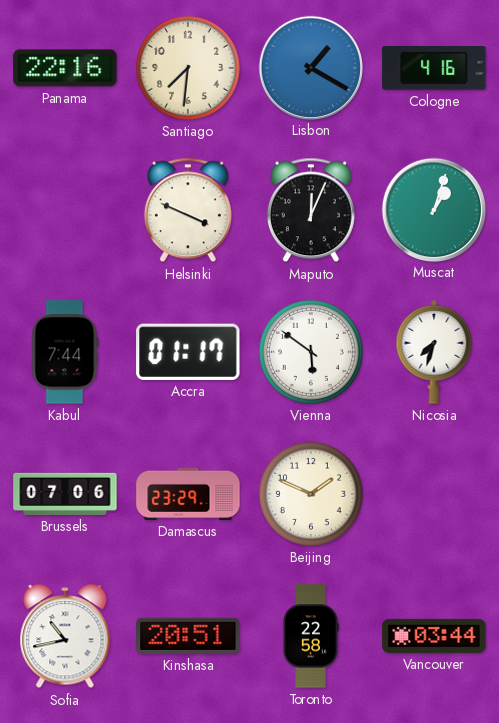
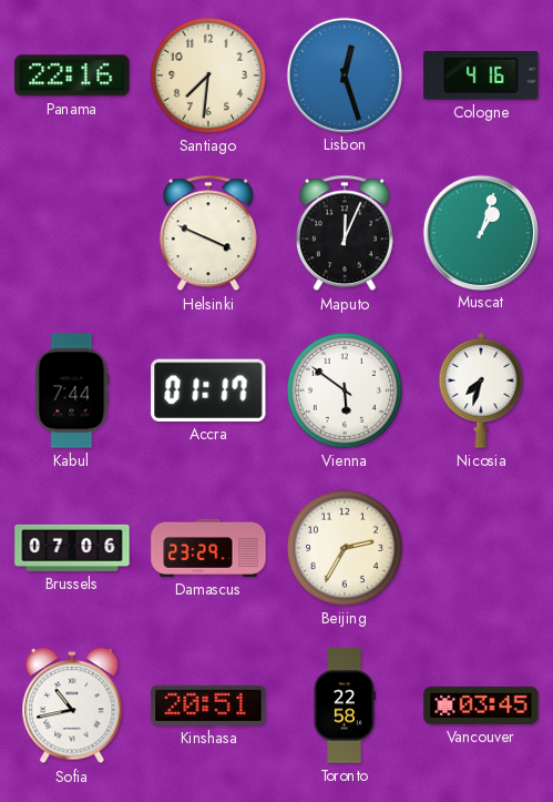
Lisbon: 1:20 -> 12:27
Beijing: 1:49 -> 2:35
Vancouver: 03:44 -> 03:45
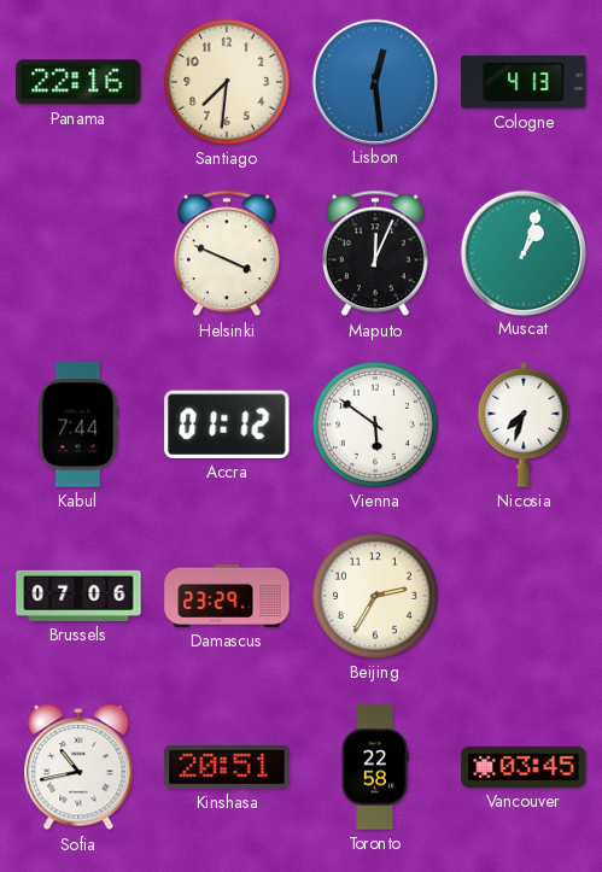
Lisbon: 12:27 -> 12:29
Cologne: 4:16 -> 4:13
Accra: 01:17 -> 01:12
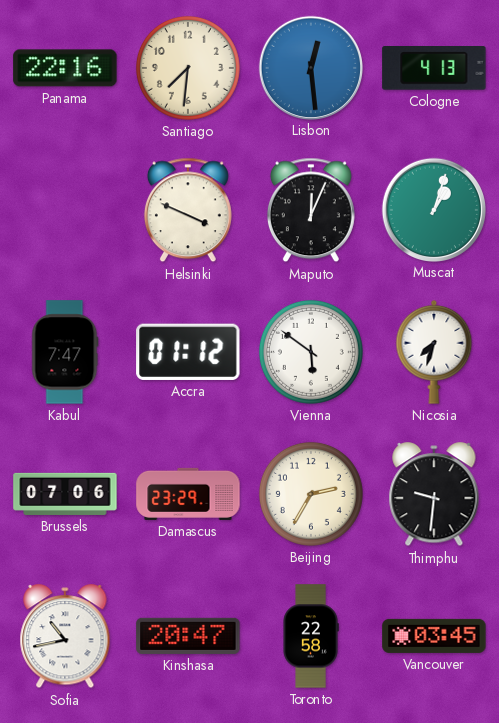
Kabul: 7:44 -> 7:47
Thimphu: none -> 9:31
Kinshasa: 20:51 -> 20:47
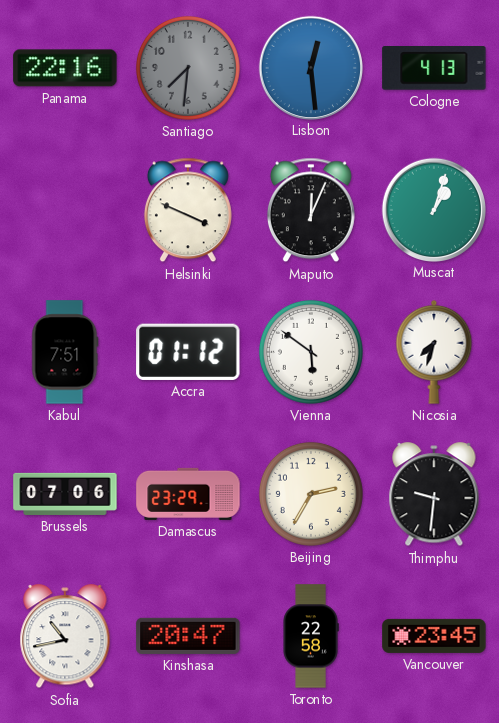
Santiago dial: cream -> grey
Kabul: 7:47 -> 7:51
Vancouver: 03:45 -> 23:45
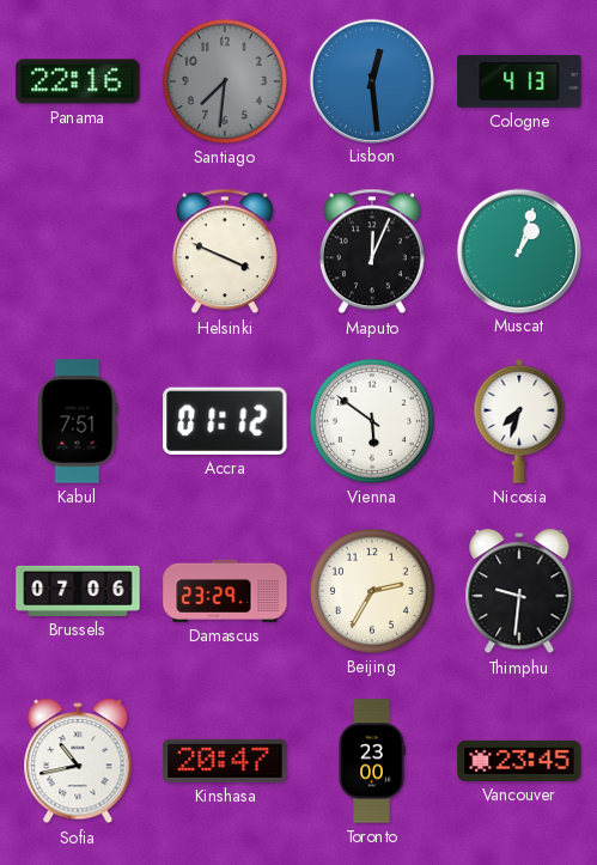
Toronto: 22:58 -> 23:00
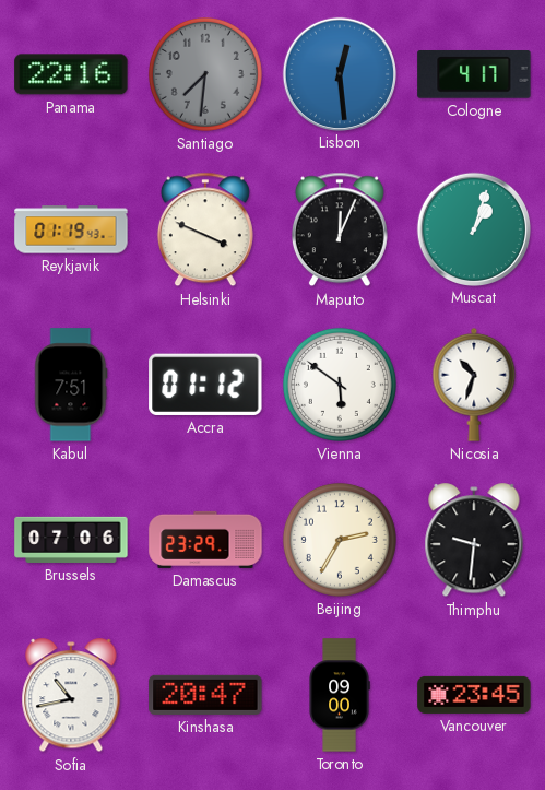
Cologne: 4:13 -> 4:17
Reykjavik: none -> 01:19
Nicosia: 7:33 -> 10:33
Toronto: 23:00 -> 09:00
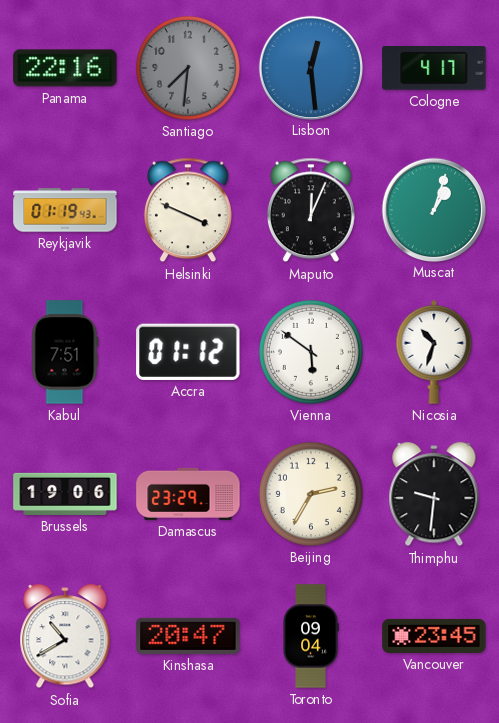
Brussels: 07:06 -> 19:06
Sofia: 10:43 -> 10:40
Toronto: 09:00 -> 09:04
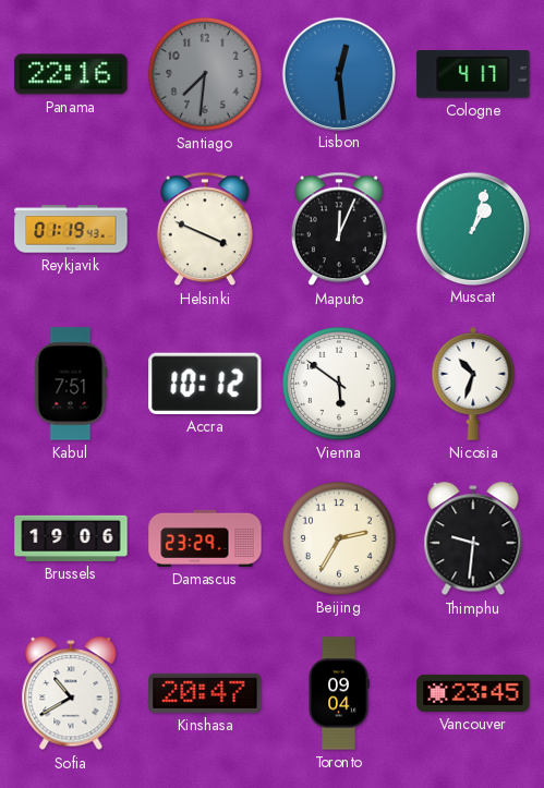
Accra: 01:12 -> 10:12
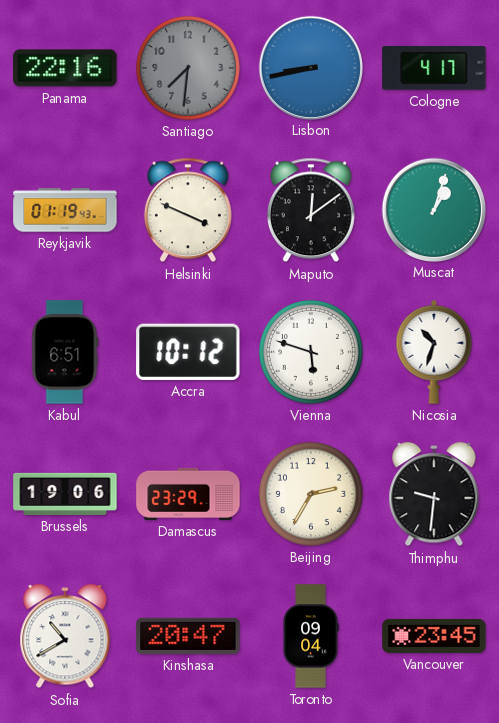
Lisbon: 12:29 -> 8:43
Maputo: 12:04 -> 12:09
Kabul: 7:51 -> 6:51
Vienna: 5:51 -> 5:48
